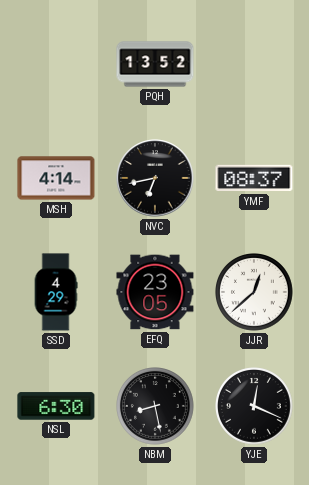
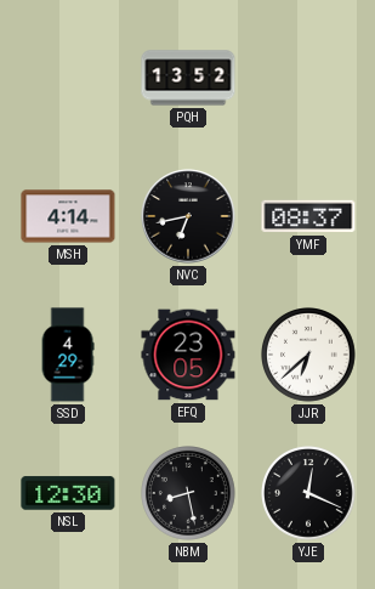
JJR: 12:38 -> 6:38
NSL: 6:30 -> 12:30
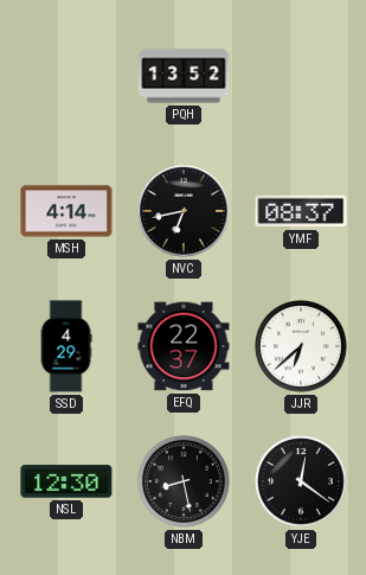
EFQ: 23:05 -> 22:37
YJE: 12:19 -> 12:21
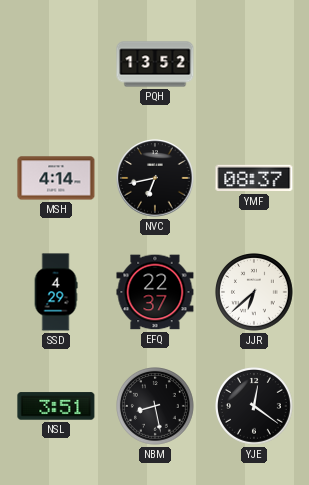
NSL: 12:30 -> 3:51
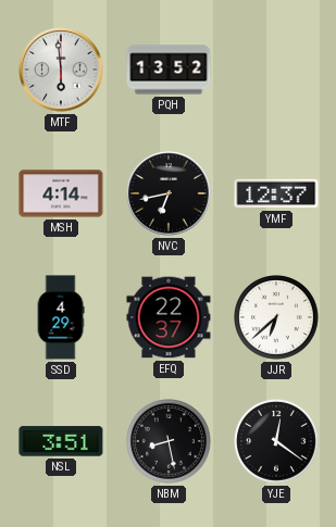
MTF: none -> 5:59
YMF: 08:37 -> 12:37
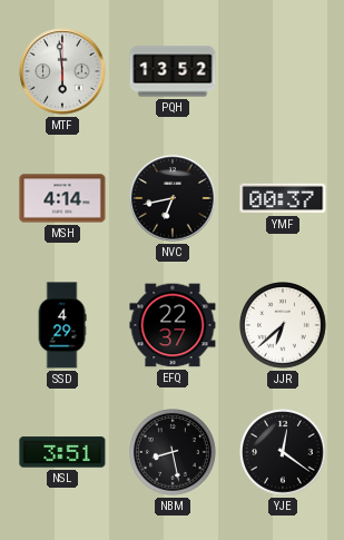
YMF: 12:37 -> 00:37
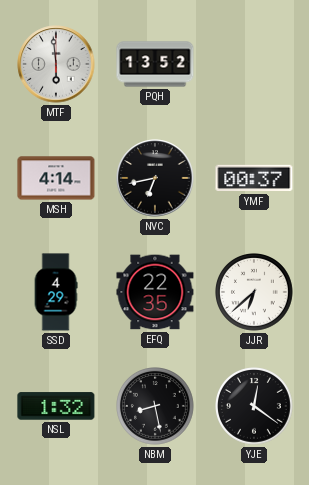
EFQ: 22:37 -> 22:35
NSL: 3:51 -> 1:32
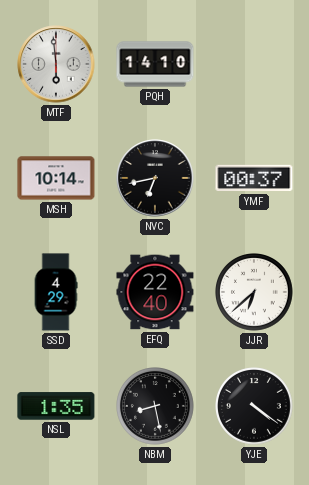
PQH: 13:52 -> 14:10
MSH: 4:14 -> 10:14
EFQ: 22:35 -> 22:40
NSL: 1:32 -> 1:35
YJE: 12:21 -> 4:21
